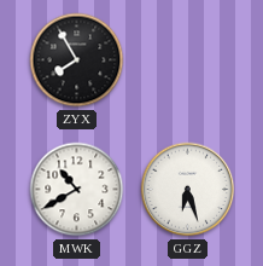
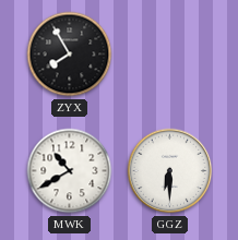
GGZ: 6:27 -> 6:30
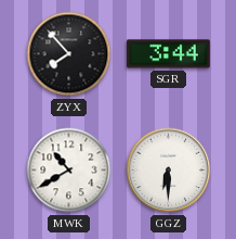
ZYX: 7:55 -> 7:53
SGR: none -> 3:44
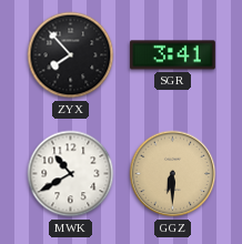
SGR: 3:44 -> 3:41
GGZ dial: white -> champagne
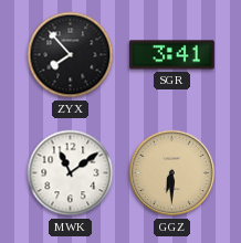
MWK: 10:40 -> 11:09
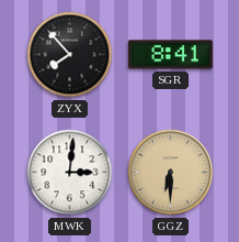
SGR: 3:41 -> 8:41
MWK: 11:09 -> 3:01
